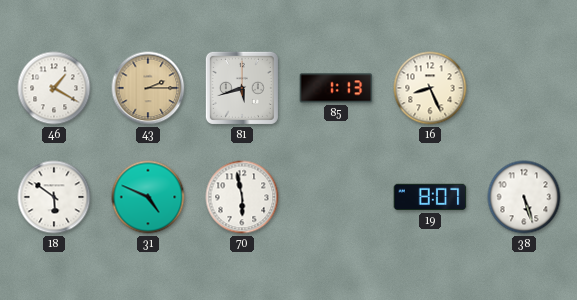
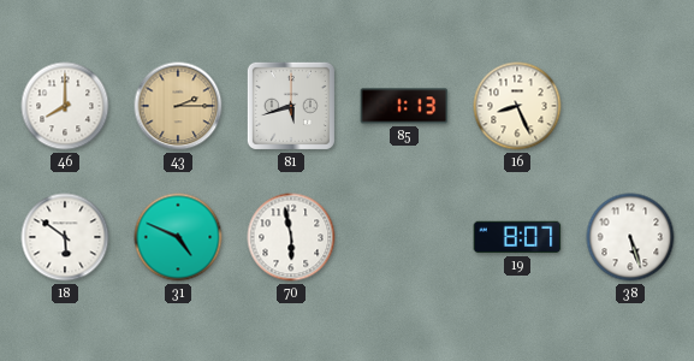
46: 1:20 -> 8:00
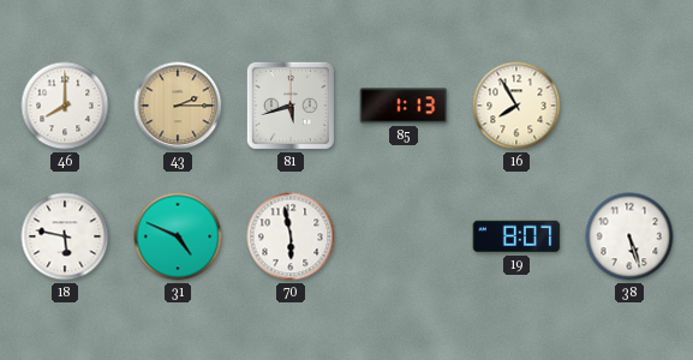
16: 8:26 -> 7:55
18: 5:51 -> 5:47
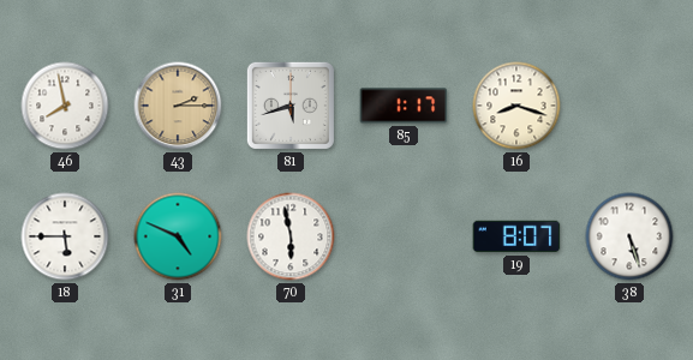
46: 8:00 -> 7:58
85: 1:13 -> 1:17
16: 7:55 -> 8:18
18: 5:47 -> 5:45
